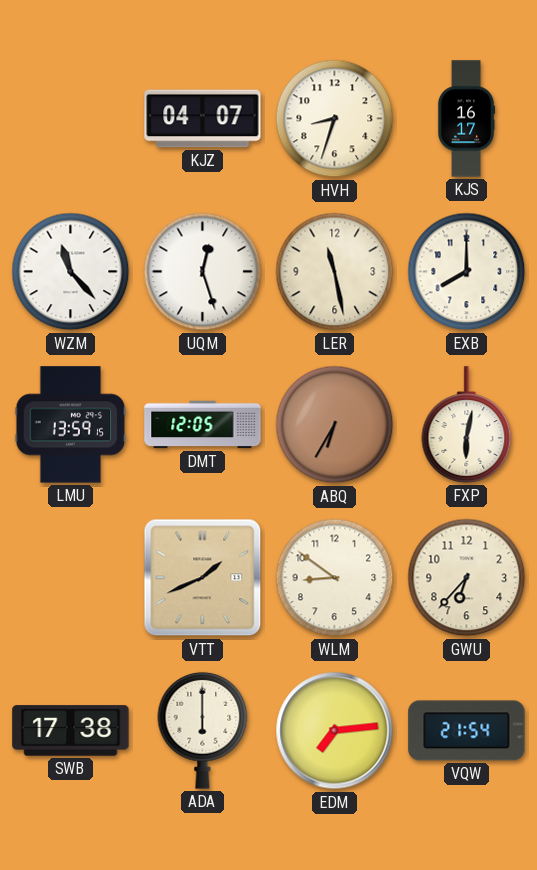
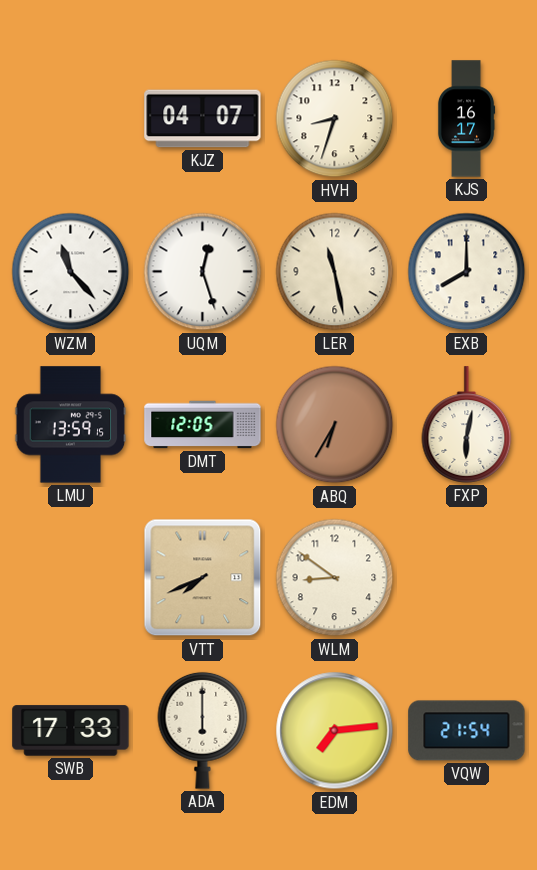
VTT: 1:41 -> 7:41
GWU: 6:37 -> none
SWB: 17:38 -> 17:33
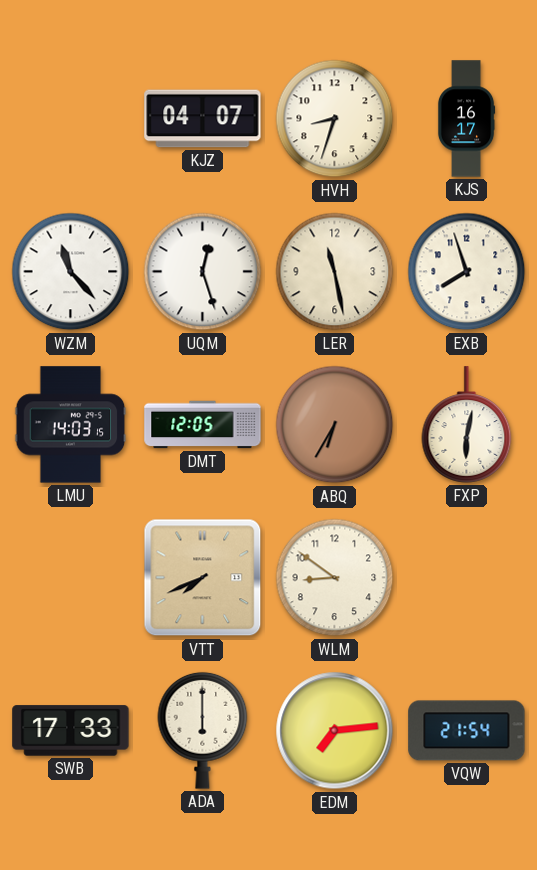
EXB: 8:00 -> 7:57
LMU: 13:59 -> 14:03
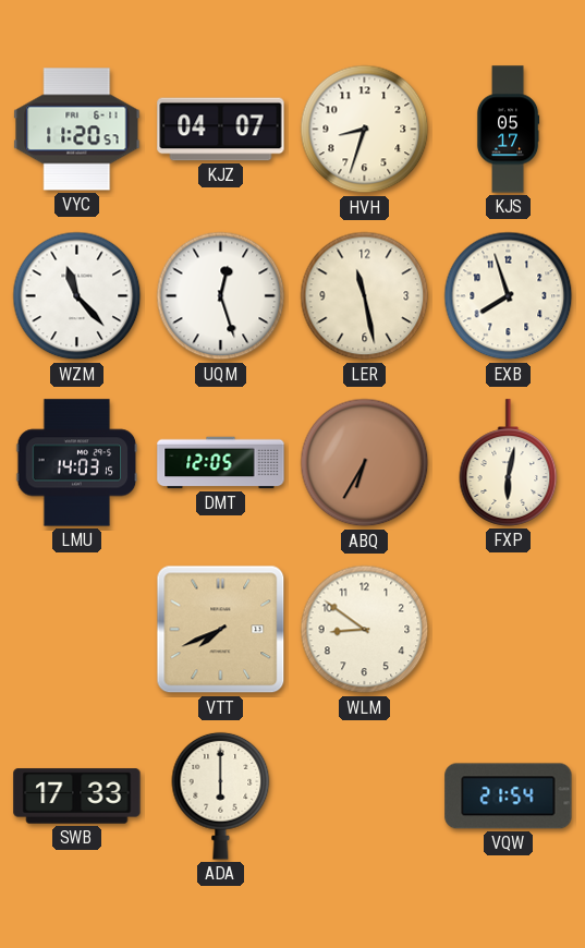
VYC: none -> 11:20
KJS: 16:17 -> 05:17
EDM: 7:14 -> none
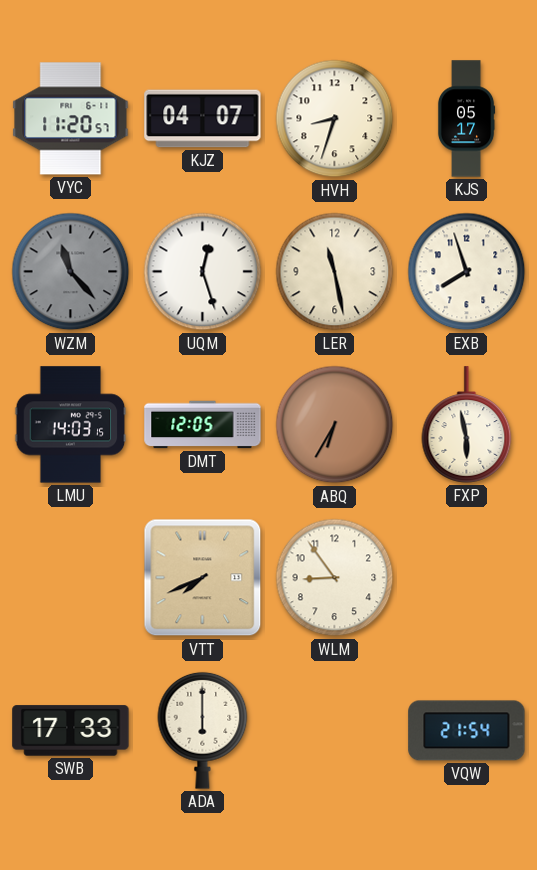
WZM dial: white -> grey
FXP: 6:02 -> 5:58
WLM: 8:51 -> 8:54
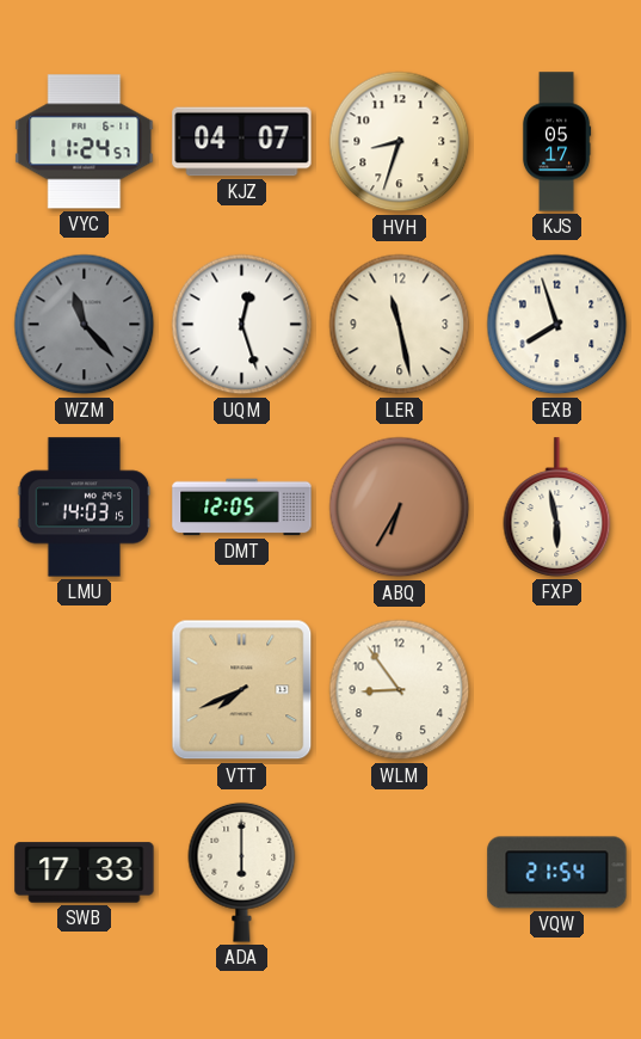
VYC: 11:20 -> 11:24
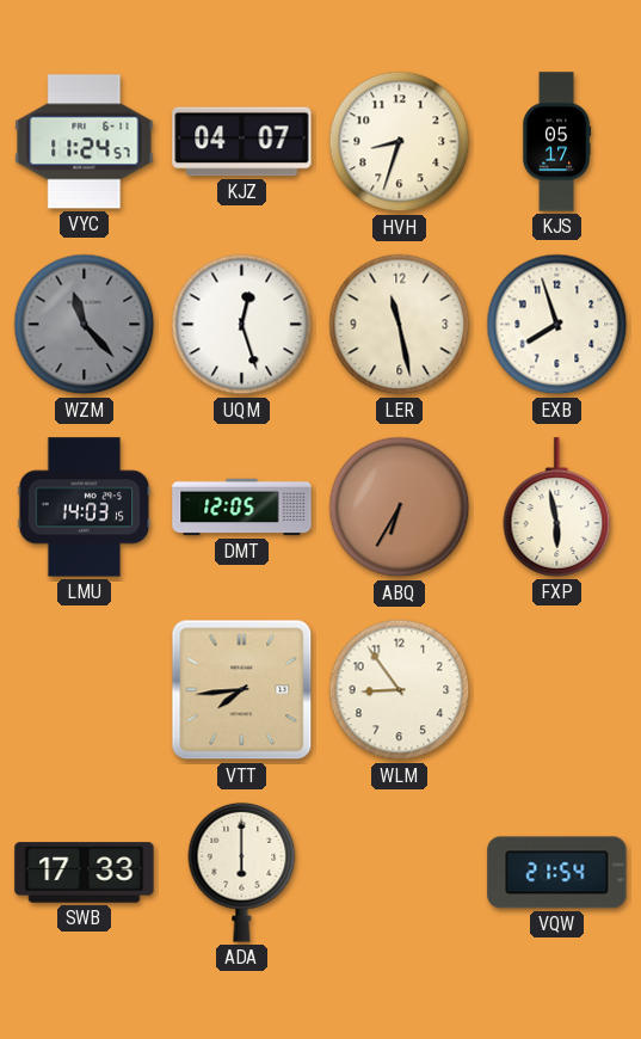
VTT: 7:41 -> 7:44
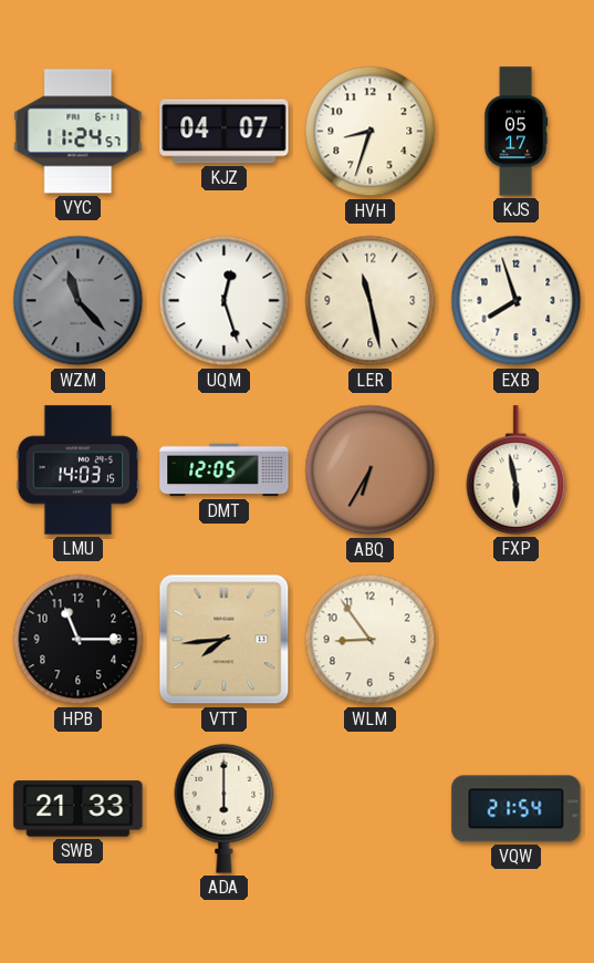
HPB: none -> 11:15
SWB: 17:33 -> 21:33
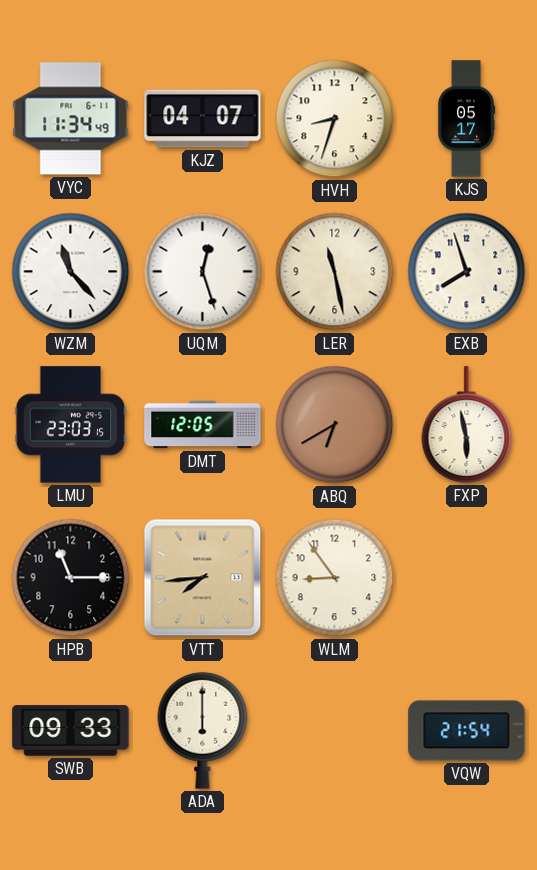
VYC: 11:24 -> 11:34
WZM dial: grey -> white
LMU: 14:03 -> 23:03
ABQ: 6:35 -> 6:40
SWB: 21:33 -> 09:33
